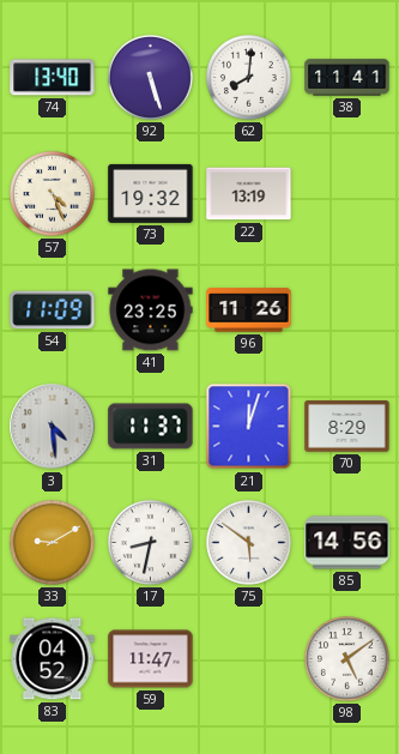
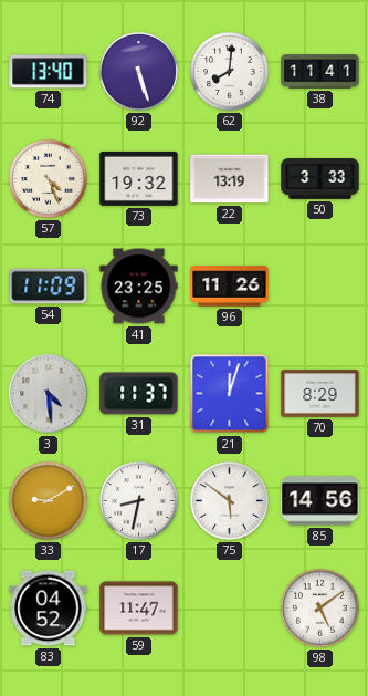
50: none -> 3:33
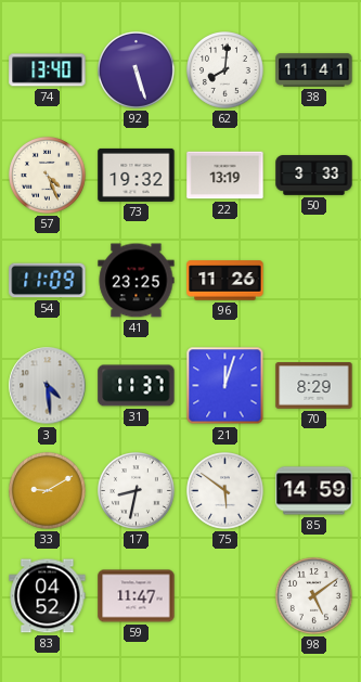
85: 14:56 -> 14:59
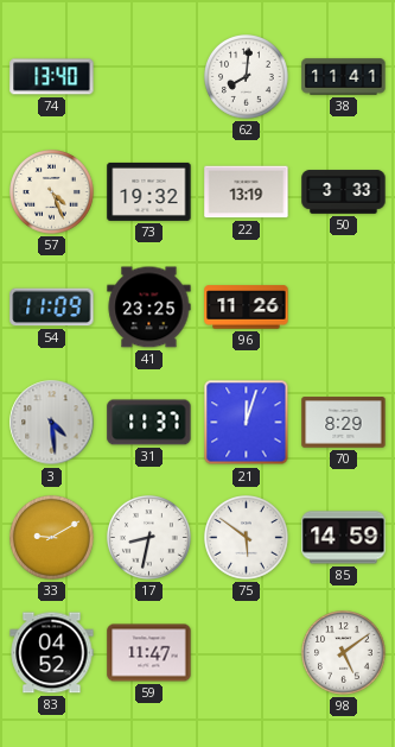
92: 5:27 -> none
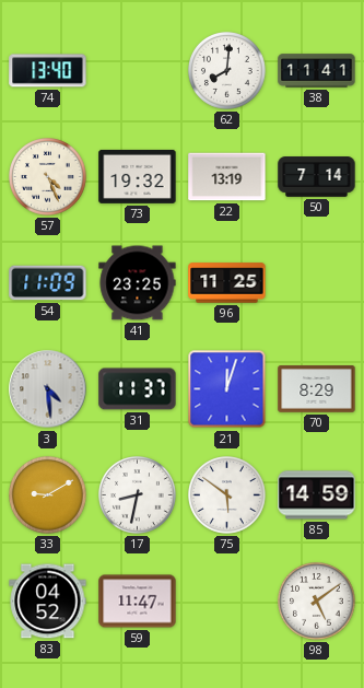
50: 3:33 -> 7:14
96: 11:26 -> 11:25
